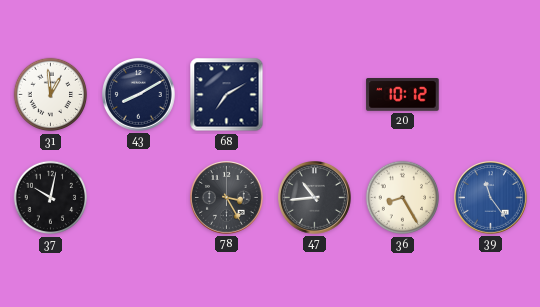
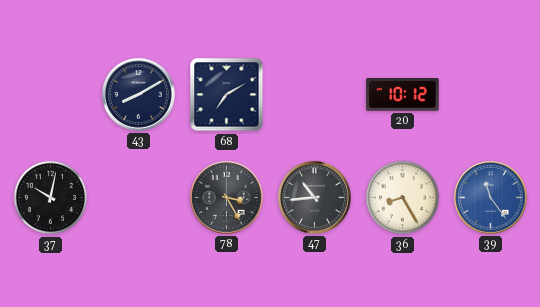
31: 12:59 -> none
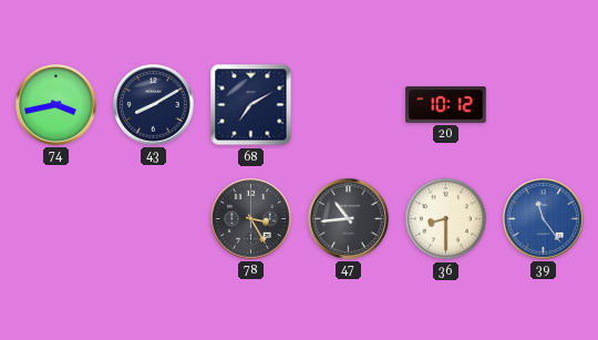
74: none -> 3:43
37: 10:02 -> none
36: 8:25 -> 8:30
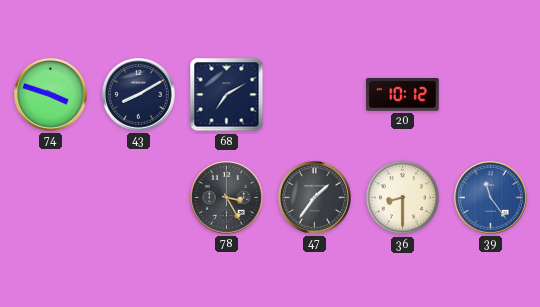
74: 3:43 -> 3:48
47: 10:44 -> 1:36
